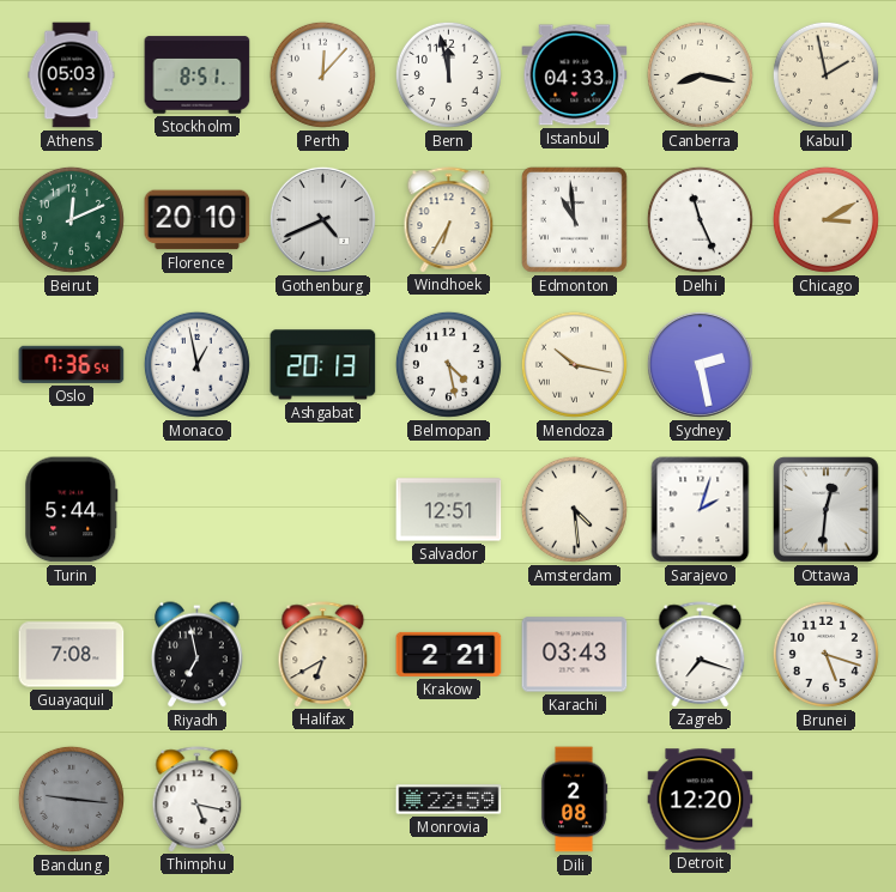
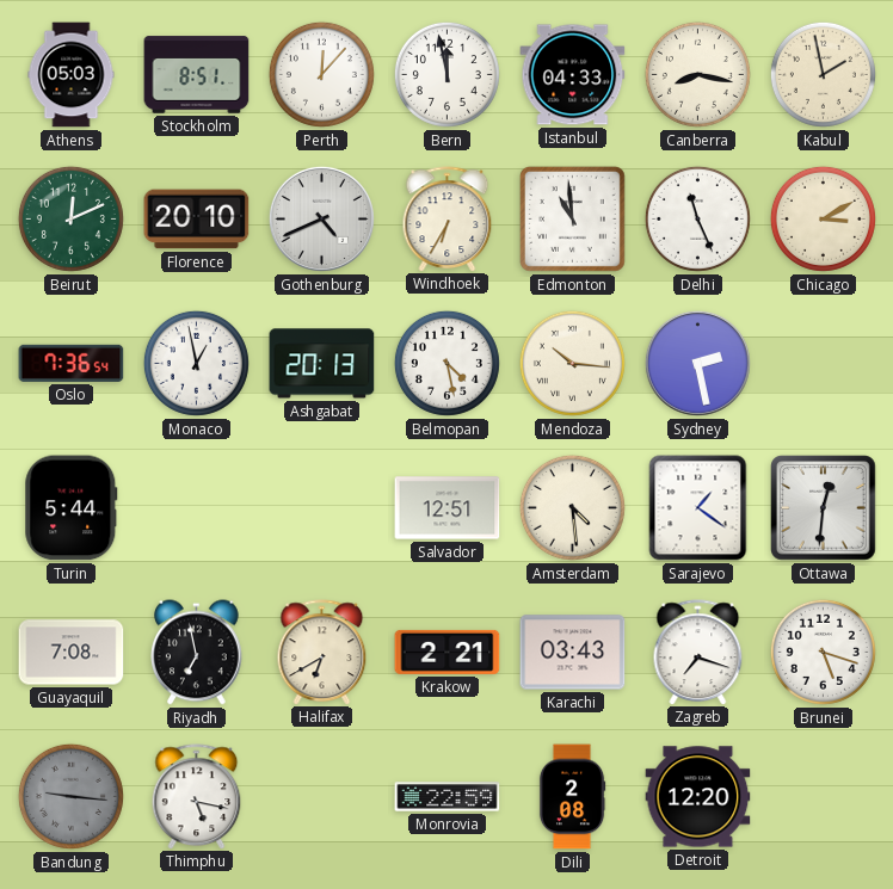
Mendoza: 10:17 -> 10:16
Sarajevo: 2:03 -> 1:21
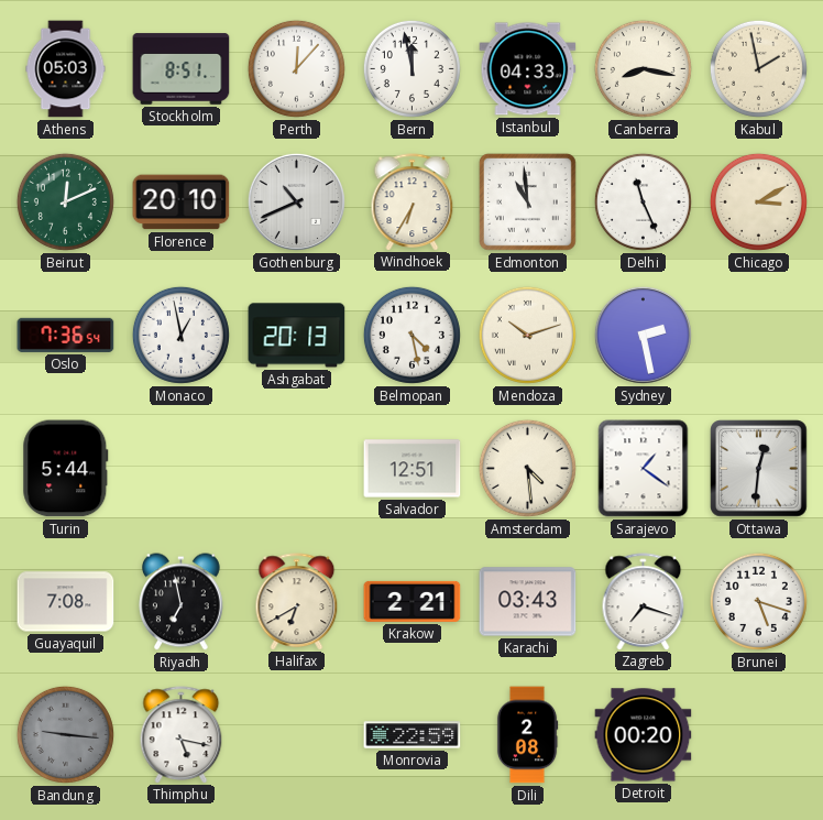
Gothenburg: 4:41 -> 10:41
Mendoza: 10:16 -> 10:12
Detroit: 12:20 -> 00:20
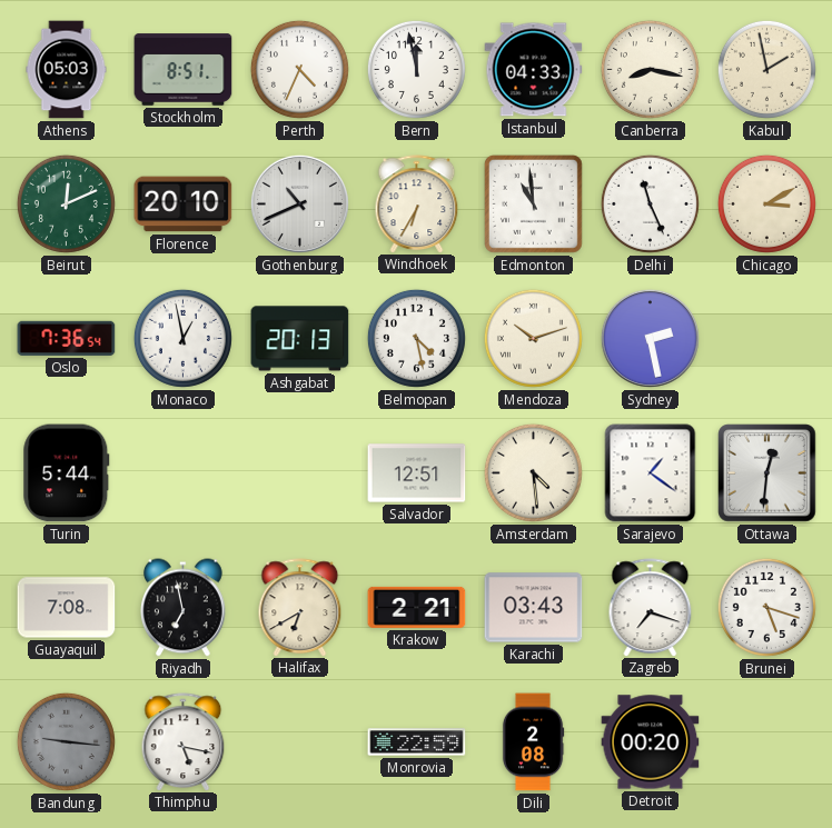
Perth: 12:07 -> 4:34
